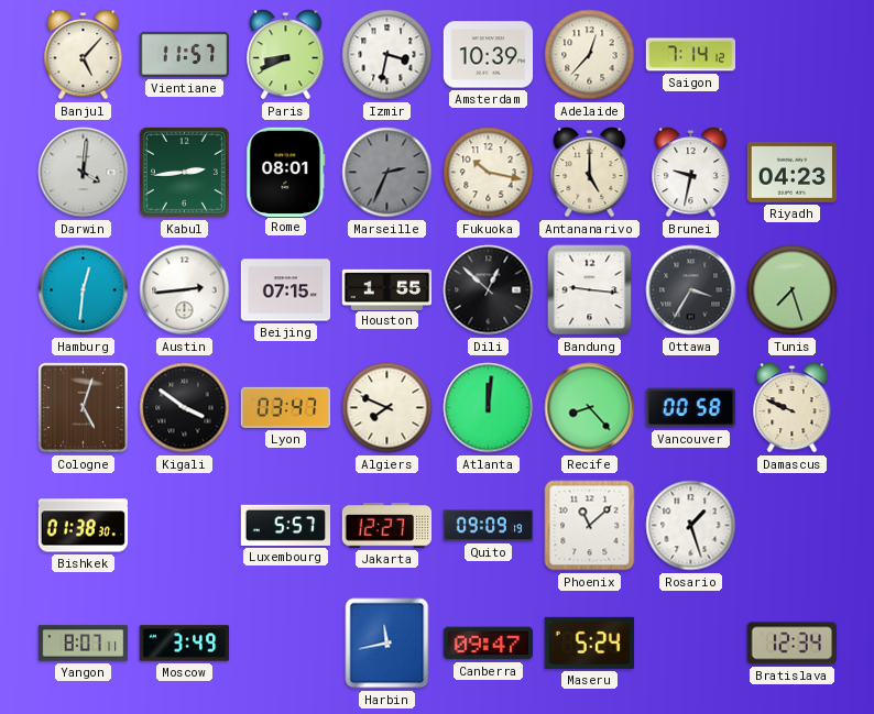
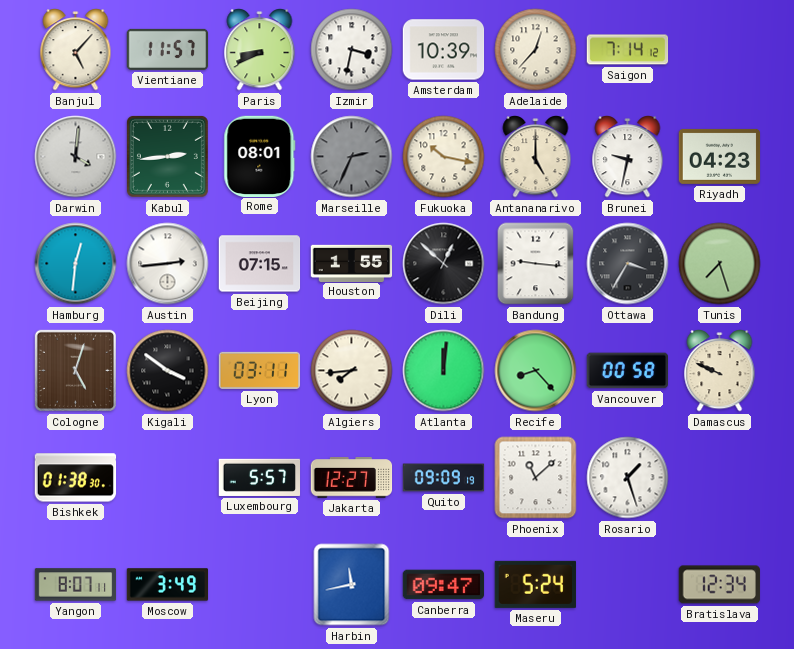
Lyon: 03:47 -> 03:11
Algiers: 7:49 -> 7:44
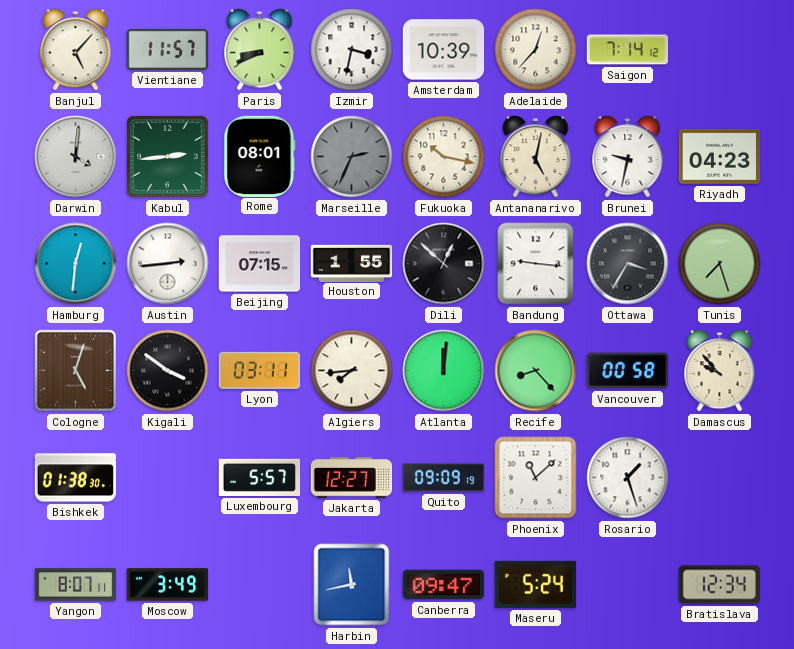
Antananarivo: 5:00 -> 5:02
Damascus: 9:49 -> 9:53
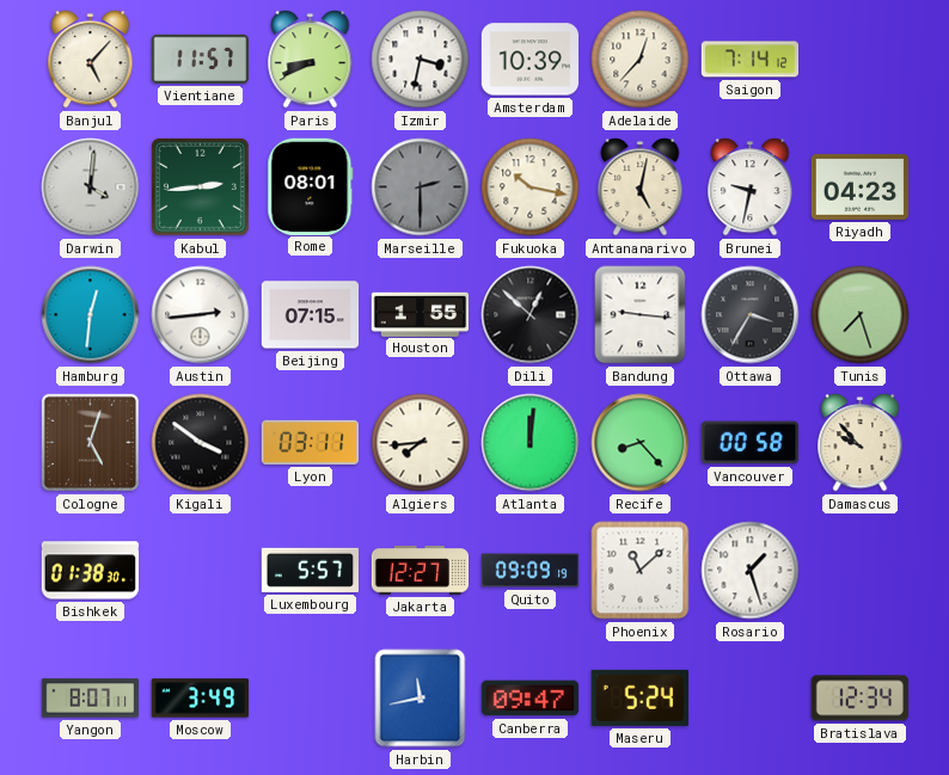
Marseille: 2:34 -> 2:30
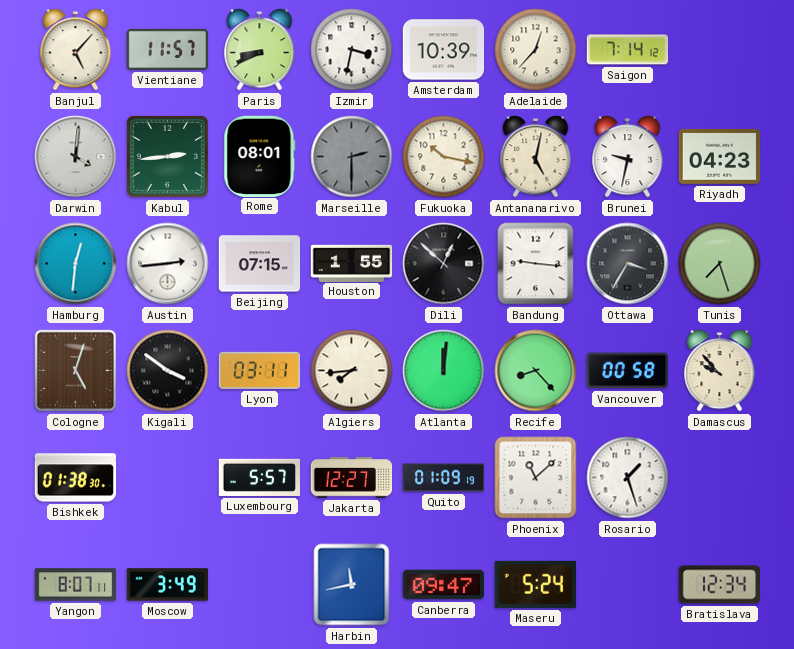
Quito: 09:09 -> 01:09
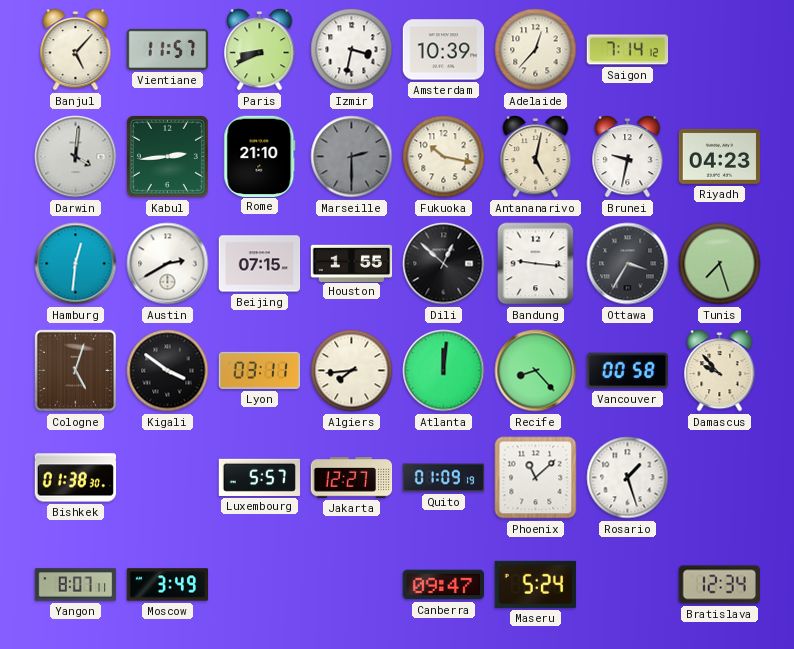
Rome: 08:01 -> 21:10
Austin: 2:44 -> 2:40
Harbin: 11:43 -> none
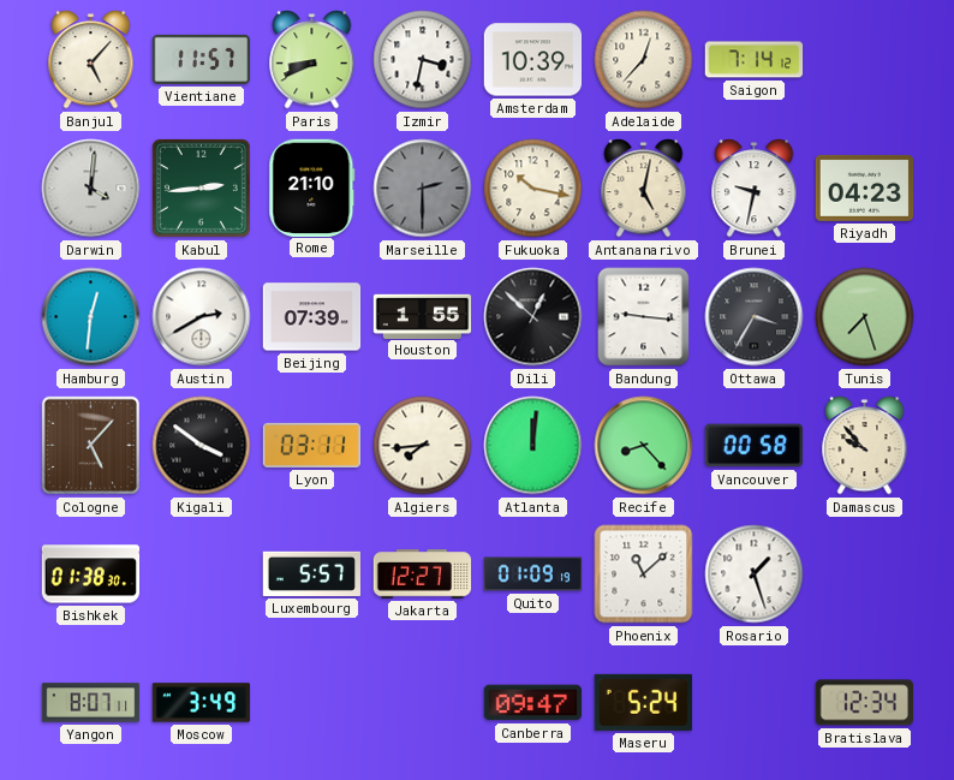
Beijing: 07:15 -> 07:39
Cologne: 5:03 -> 5:07
